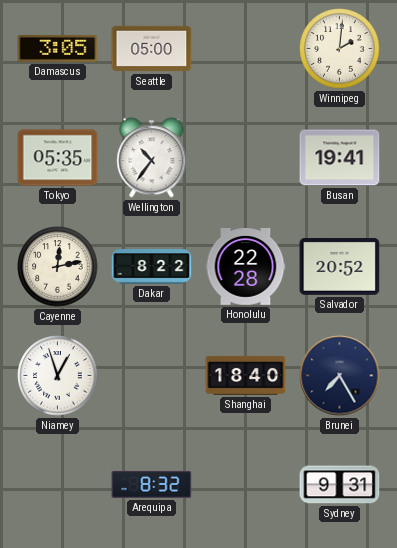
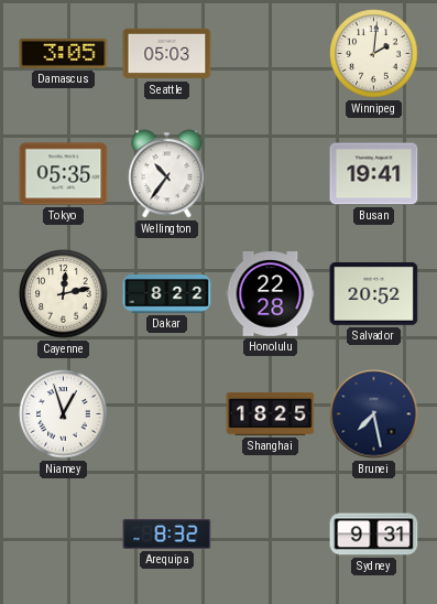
Seattle: 05:00 -> 05:03
Shanghai: 18:40 -> 18:25
Brunei: 7:25 -> 7:28
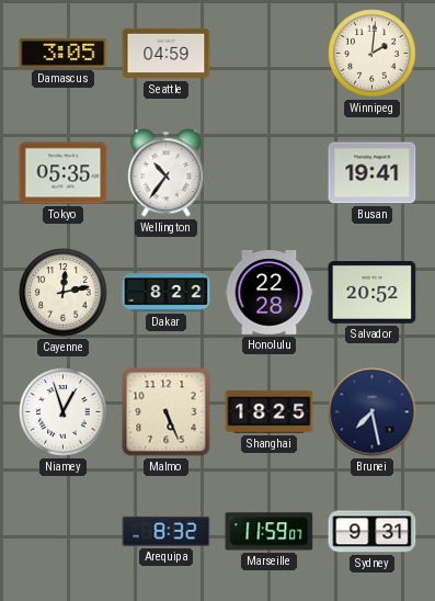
Seattle: 05:03 -> 04:59
Malmo: none -> 5:26
Marseille: none -> 11:59
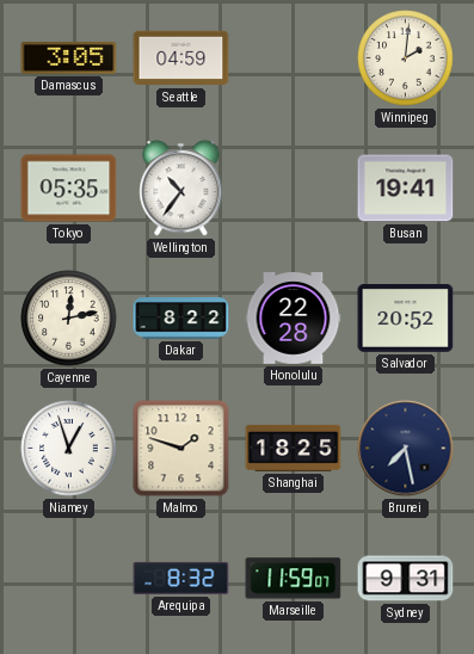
Malmo: 5:26 -> 1:48
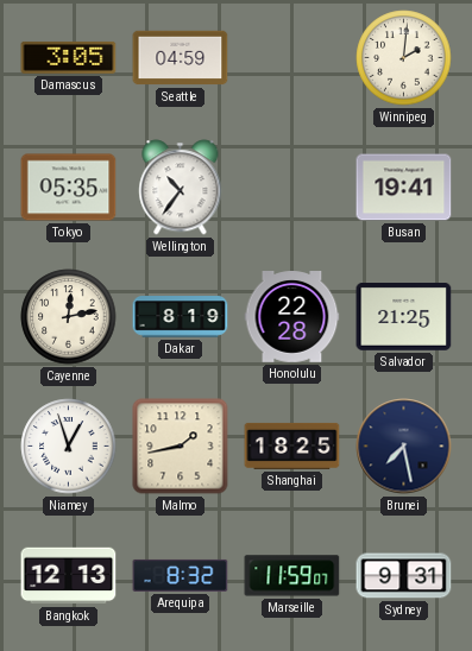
Dakar: 8:22 -> 8:19
Salvador: 20:52 -> 21:25
Malmo: 1:48 -> 1:43
Bangkok: none -> 12:13
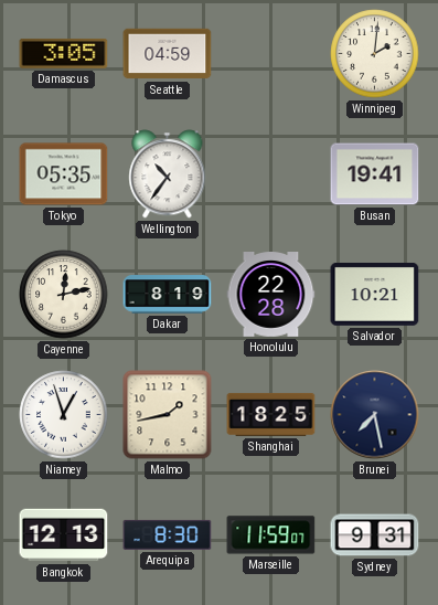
Salvador: 21:25 -> 10:21
Arequipa: 8:32 -> 8:30
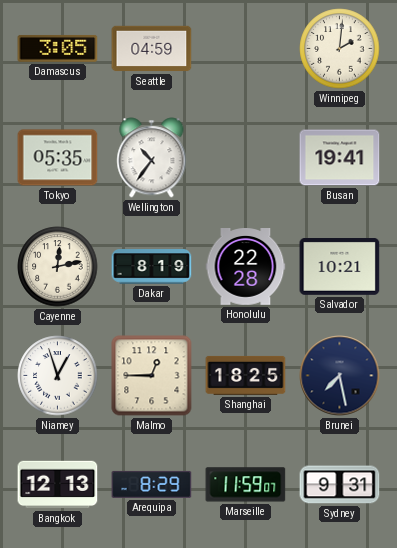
Malmo: 1:43 -> 12:45
Arequipa: 8:30 -> 8:29
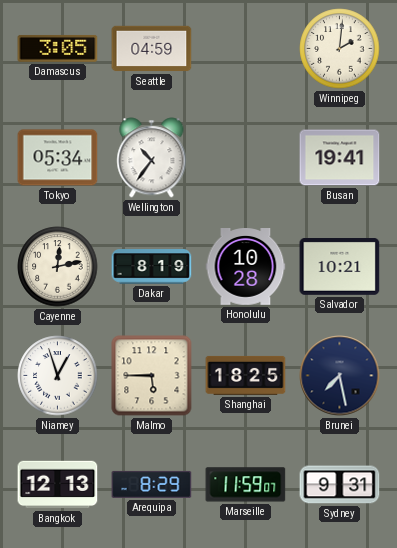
Tokyo: 05:35 -> 05:34
Honolulu: 22:28 -> 10:28
Malmo: 12:45 -> 5:45
